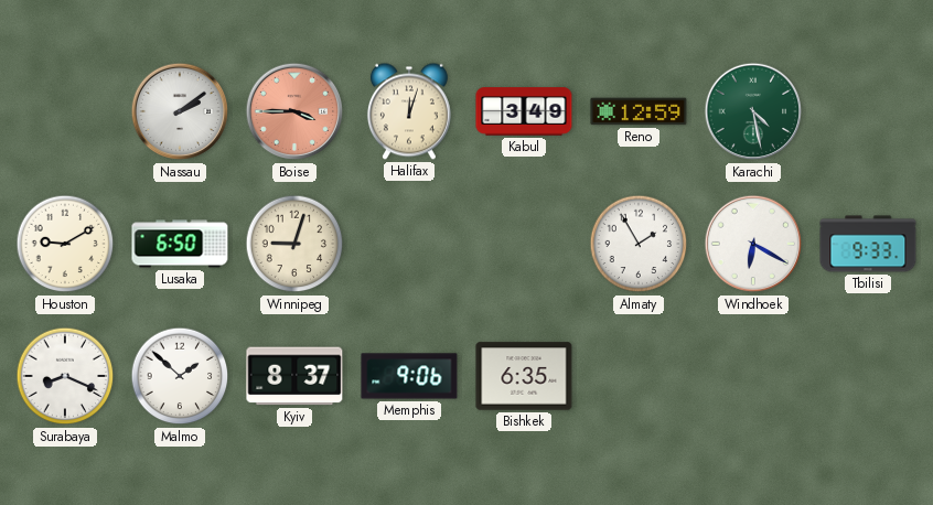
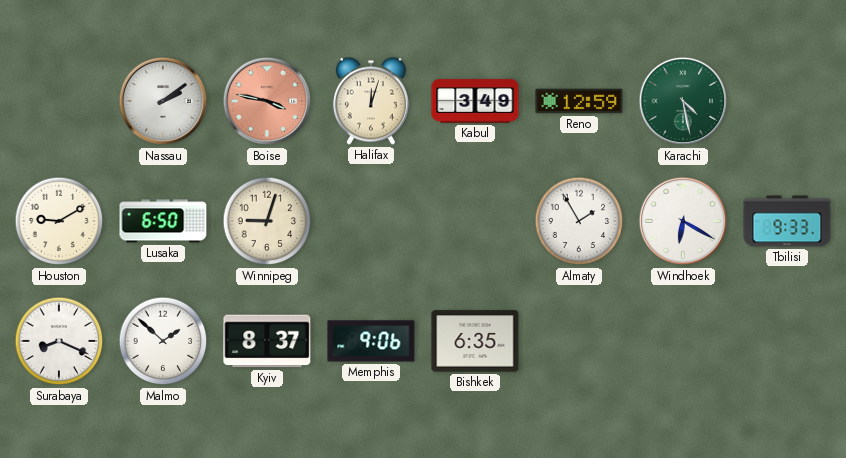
Boise: 3:45 -> 3:47
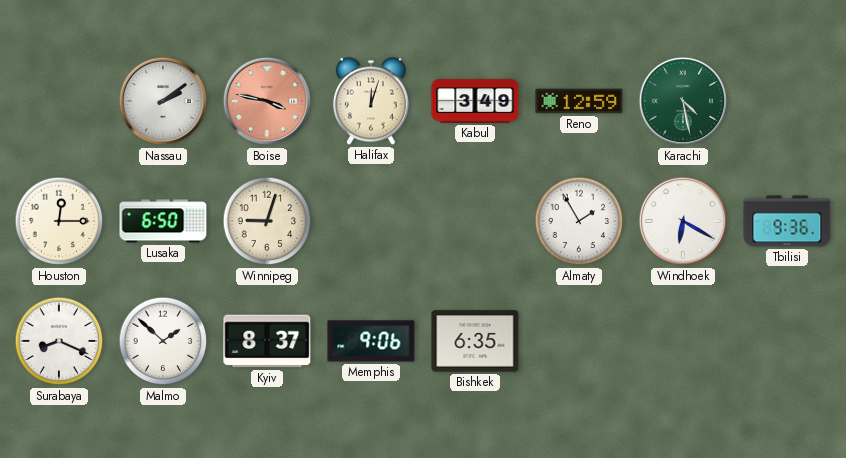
Houston: 9:10 -> 12:15
Tbilisi: 9:33 -> 9:36
